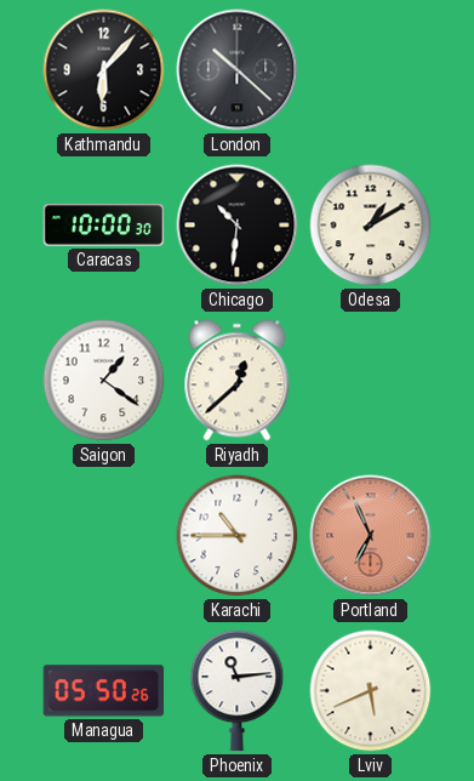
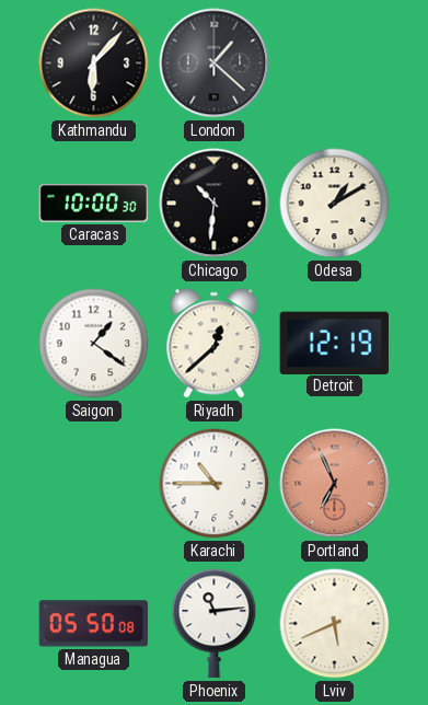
London: 10:22 -> 1:22
Detroit: none -> 12:19
Managua: 05:50:26 -> 05:50:08
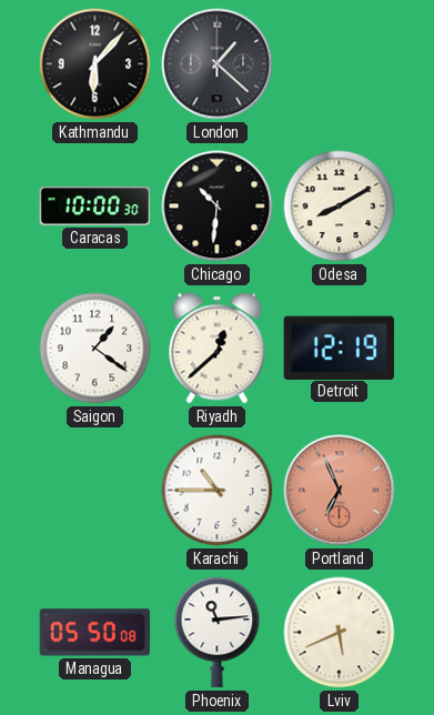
Odesa: 1:10 -> 8:10
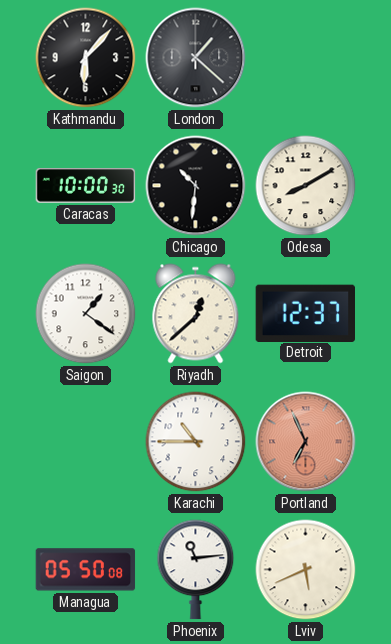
Detroit: 12:19 -> 12:37
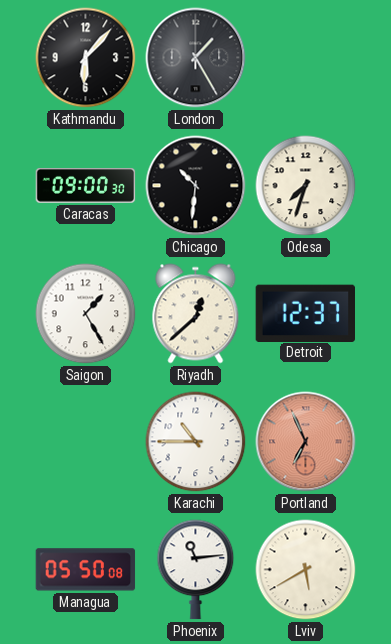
London: 1:22 -> 1:25
Caracas: 10:00 -> 09:00
Odesa: 8:10 -> 7:33
Saigon: 1:21 -> 1:25
Lviv: 5:41 -> 5:40
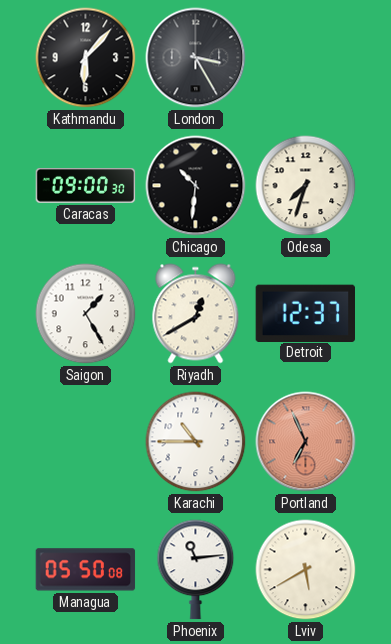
London: 1:25 -> 3:25
Riyadh: 12:38 -> 12:40
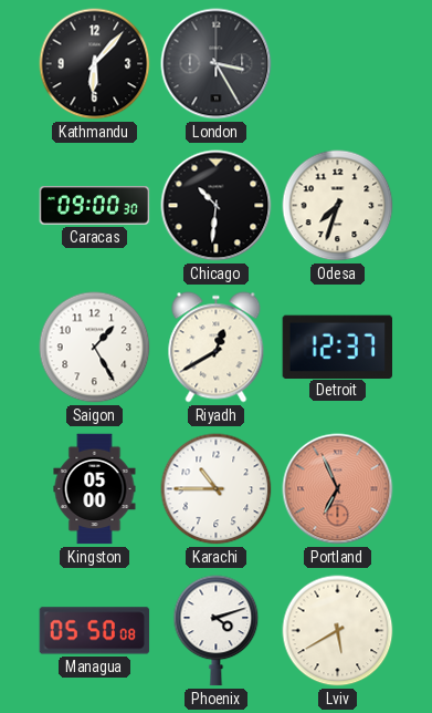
Kingston: none -> 05:00
Phoenix: 11:14 -> 4:12
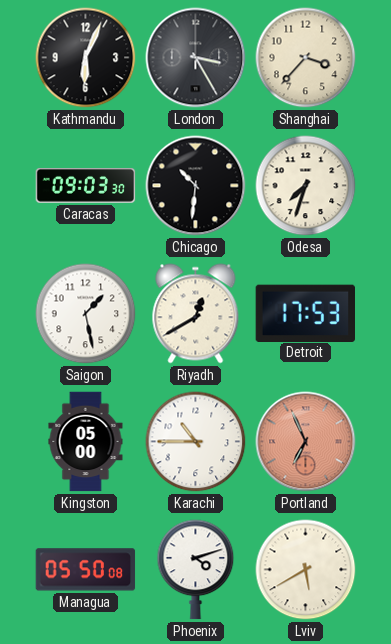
Kathmandu: 6:07 -> 6:04
Shanghai: none -> 3:37
Caracas: 09:00 -> 09:03
Saigon: 1:25 -> 1:28
Detroit: 12:37 -> 17:53
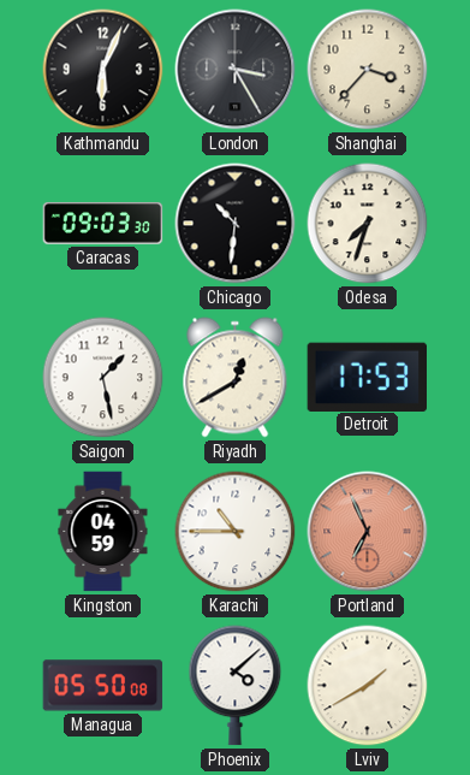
Kingston: 05:00 -> 04:59
Phoenix: 4:12 -> 4:08
Lviv: 5:40 -> 1:40
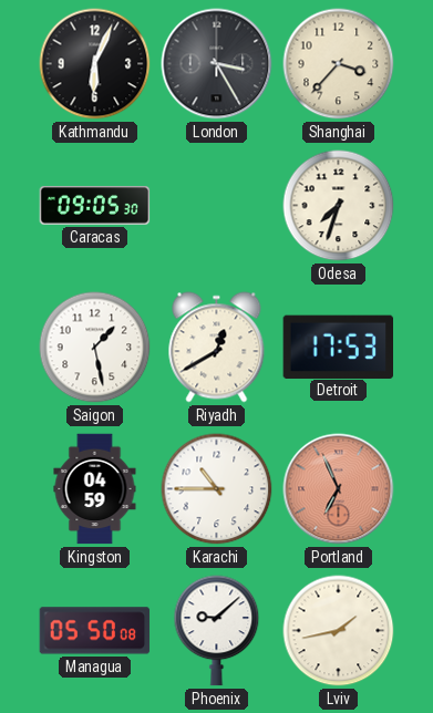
Caracas: 09:03 -> 09:05
Chicago: 10:31 -> none
Phoenix: 4:08 -> 9:08
Lviv: 1:40 -> 1:43
